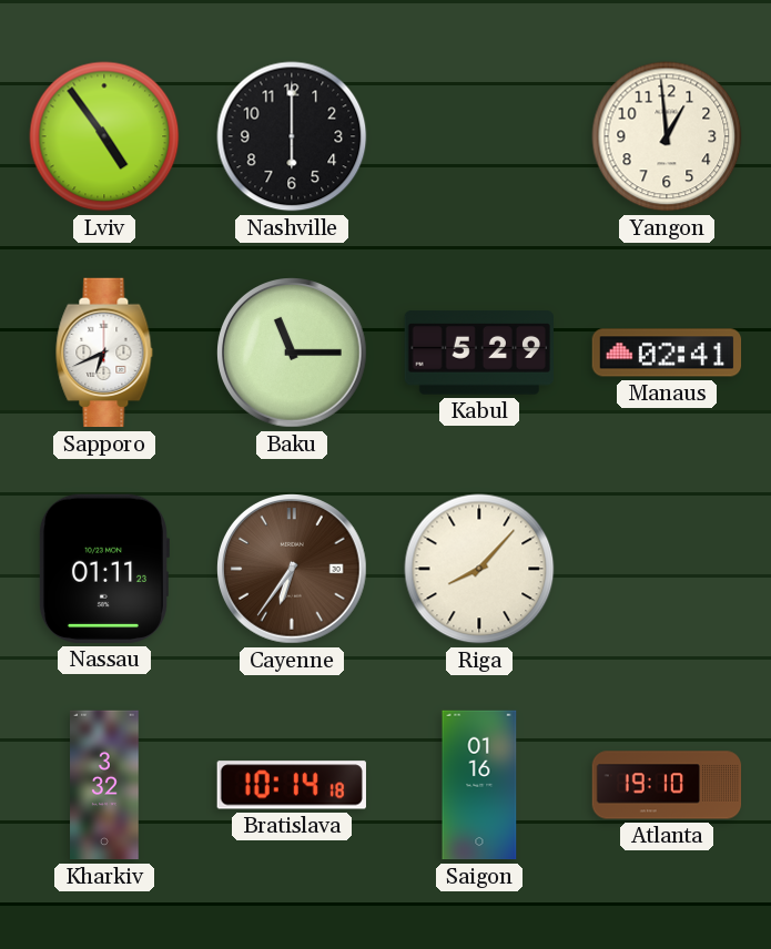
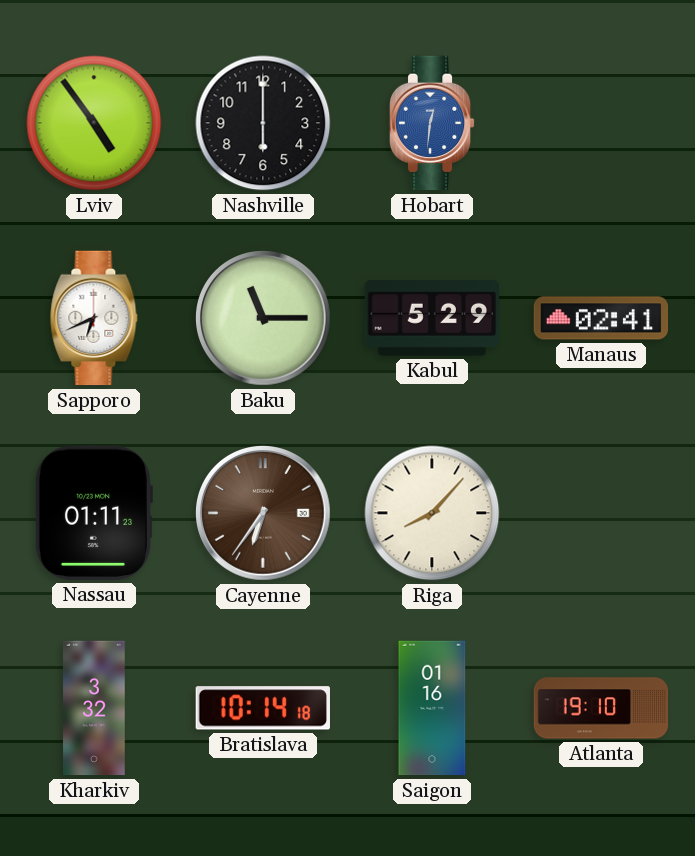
Hobart: none -> 12:31
Yangon: 12:59 -> none
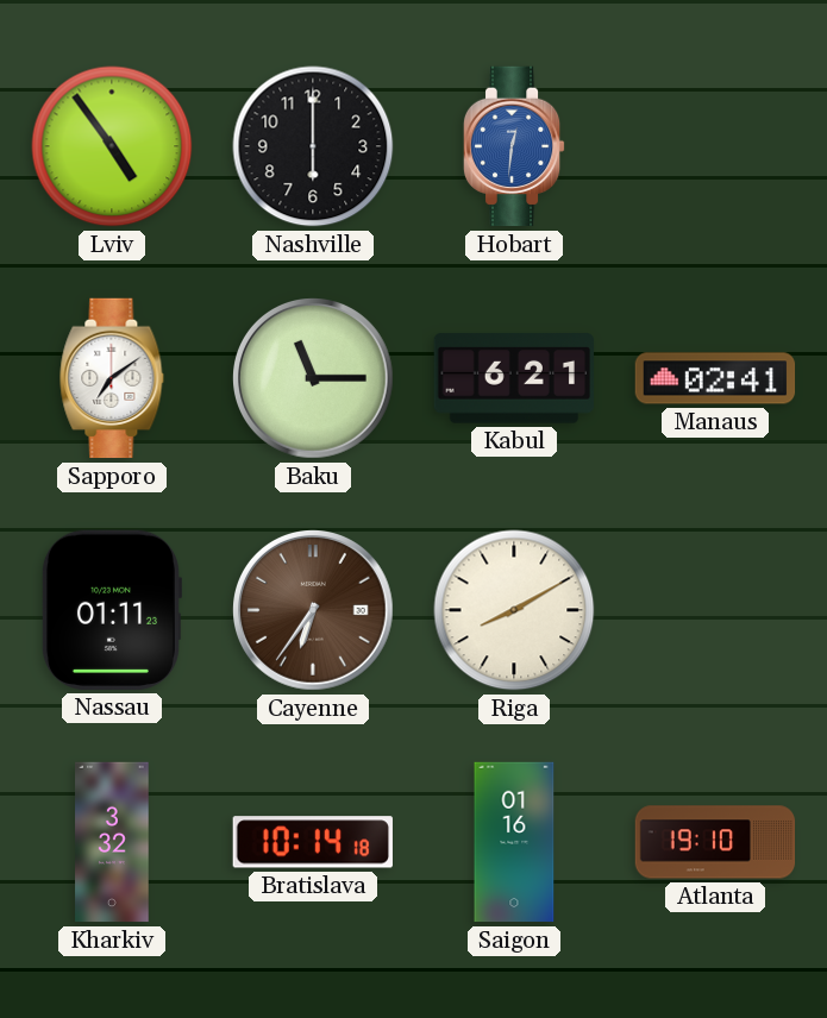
Sapporo: 6:41 -> 7:09
Kabul: 5:29 -> 6:21
Riga: 8:07 -> 8:10
